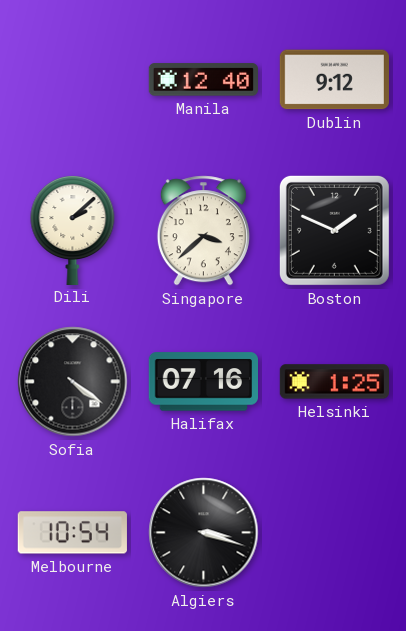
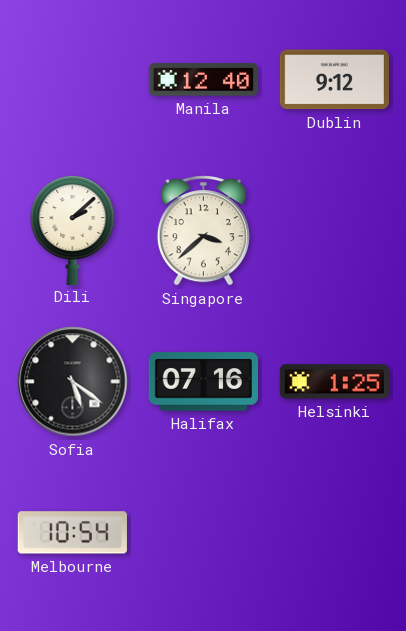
Boston: 1:49 -> none
Sofia: 4:21 -> 5:21
Algiers: 3:18 -> none
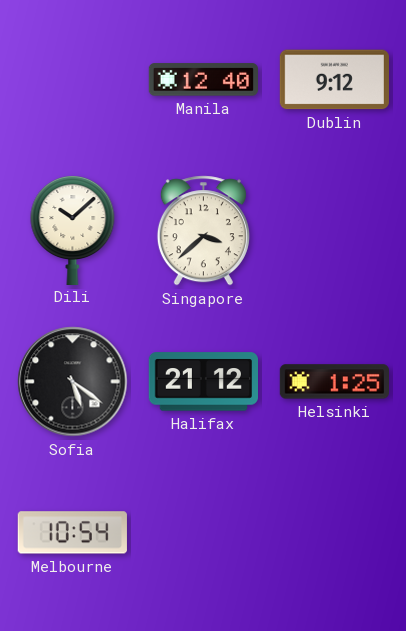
Dili: 2:08 -> 10:08
Halifax: 07:16 -> 21:12
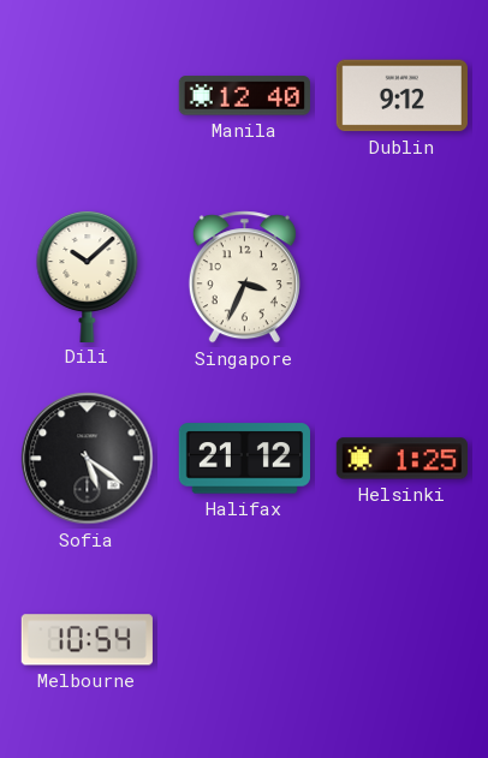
Singapore: 3:38 -> 3:34
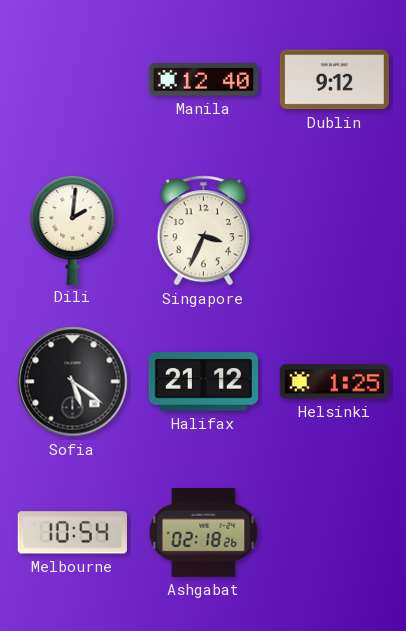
Dili: 10:08 -> 2:01
Ashgabat: none -> 02:18
